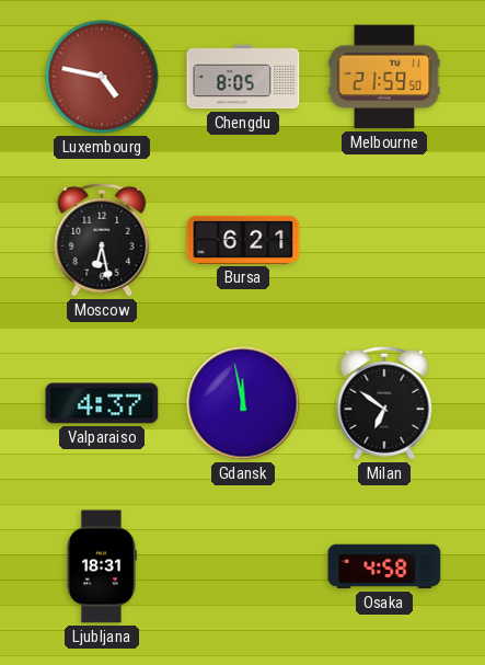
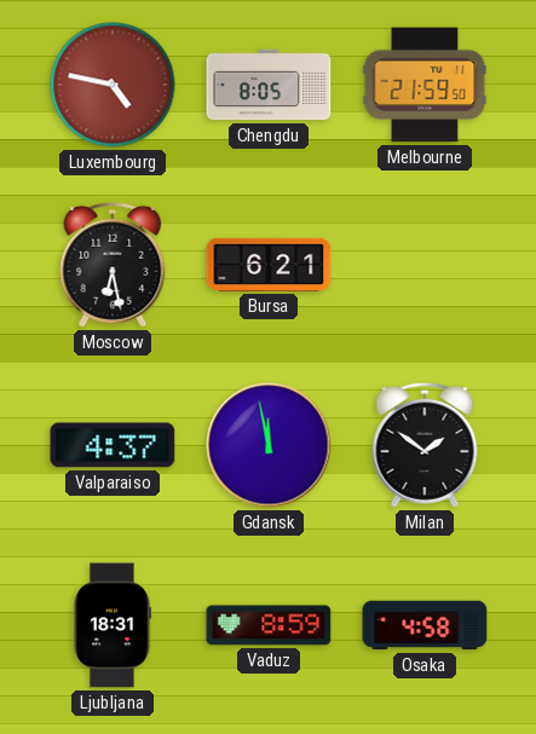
Milan: 6:51 -> 1:51
Vaduz: none -> 8:59
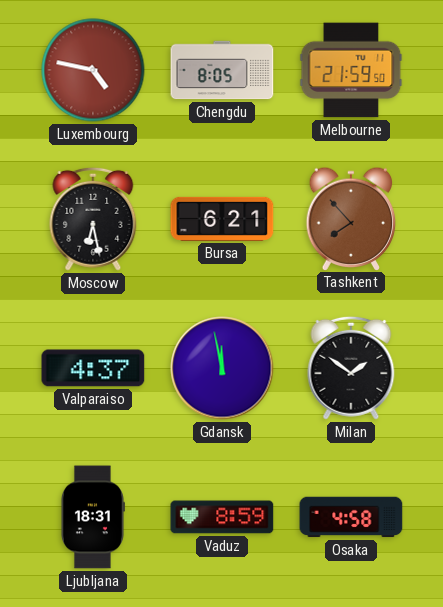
Tashkent: none -> 7:53
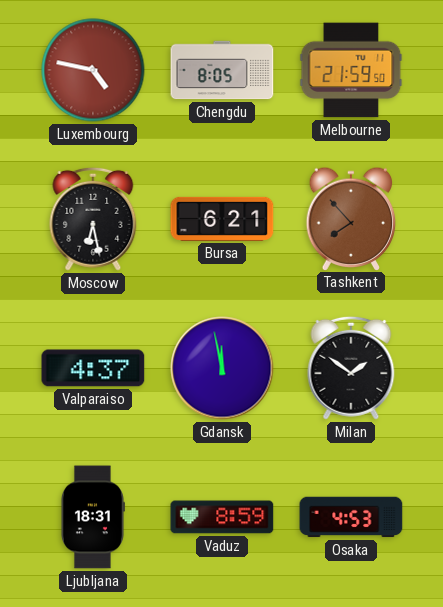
Osaka: 4:58 -> 4:53
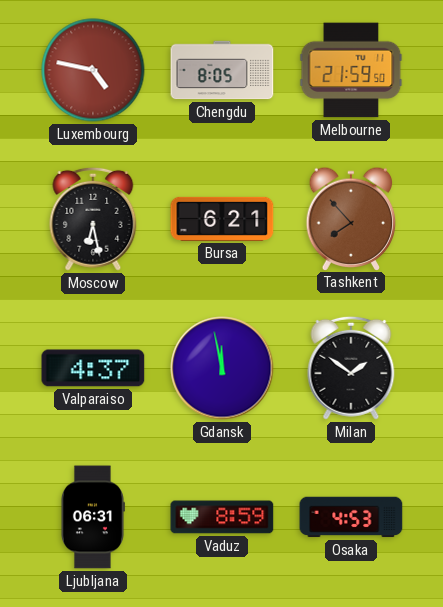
Ljubljana: 18:31 -> 06:31
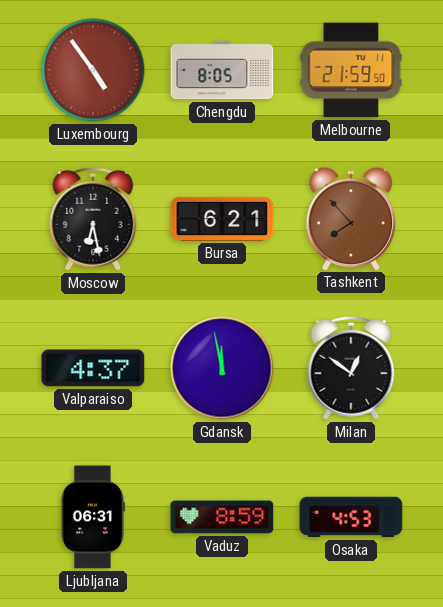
Luxembourg: 4:47 -> 4:54
Milan: 1:51 -> 12:51
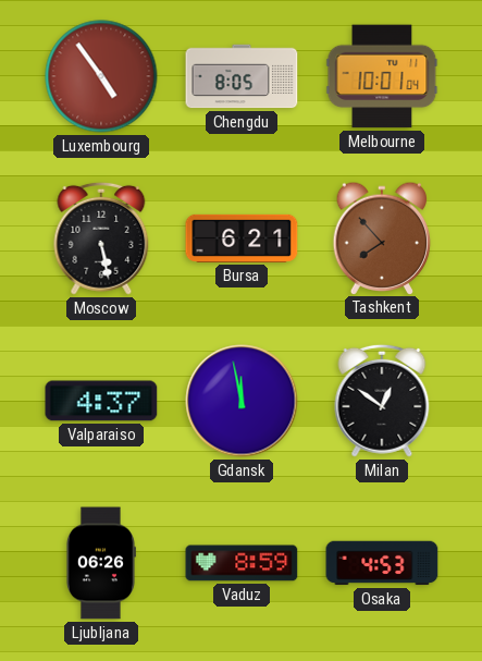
Melbourne: 21:59 -> 10:01
Moscow: 6:28 -> 5:28
Ljubljana: 06:31 -> 06:26
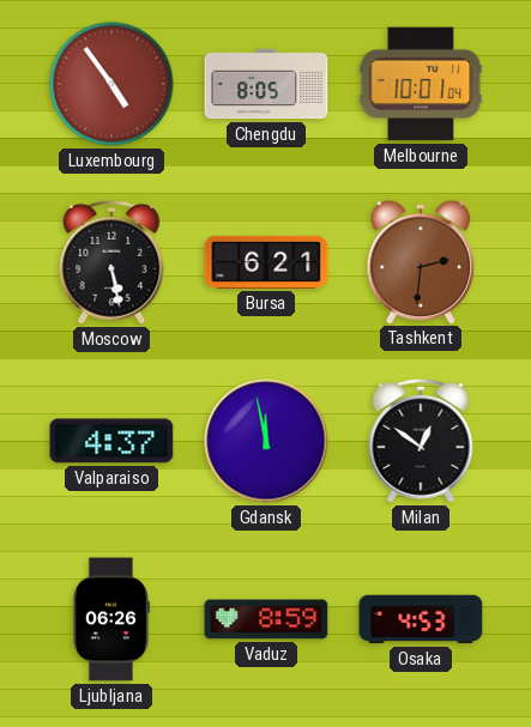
Tashkent: 7:53 -> 2:31
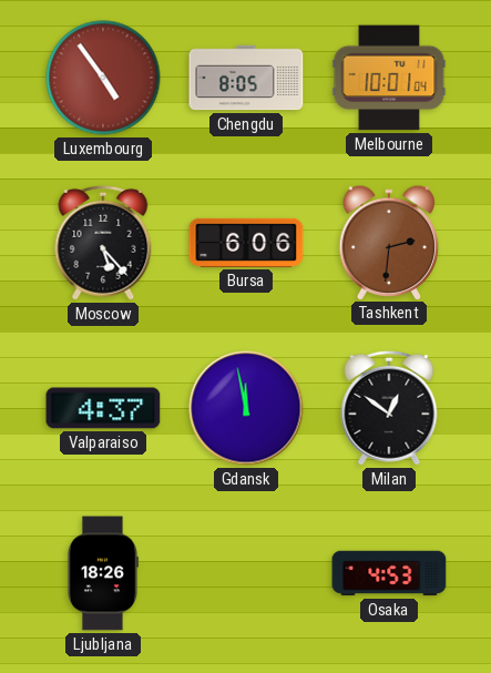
Moscow: 5:28 -> 5:23
Bursa: 6:21 -> 6:06
Ljubljana: 06:26 -> 18:26
Vaduz: 8:59 -> none
